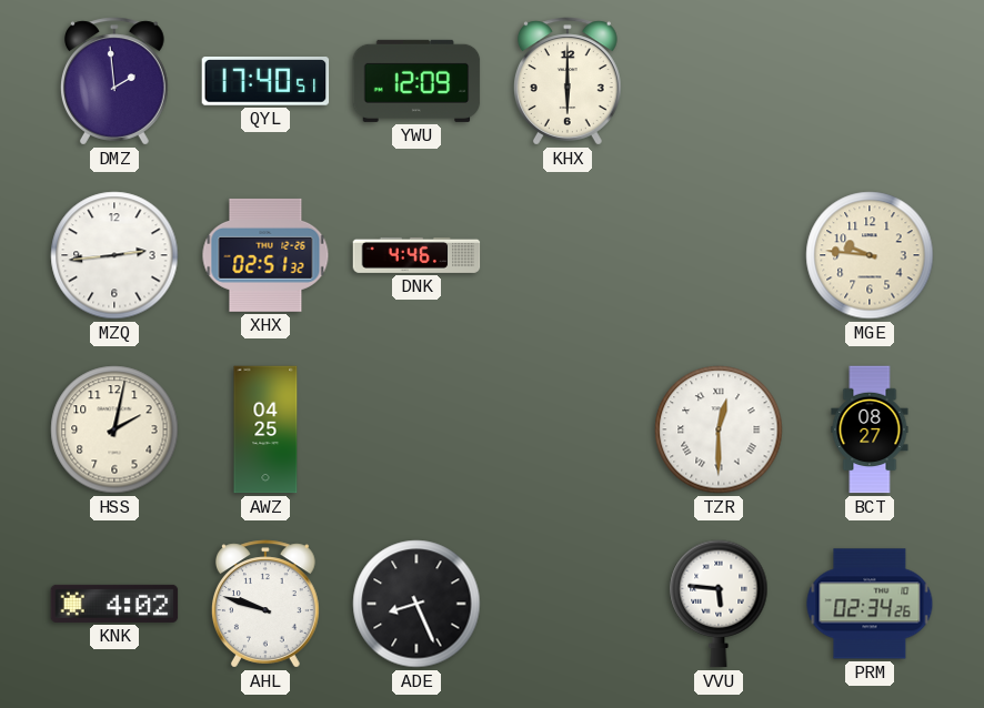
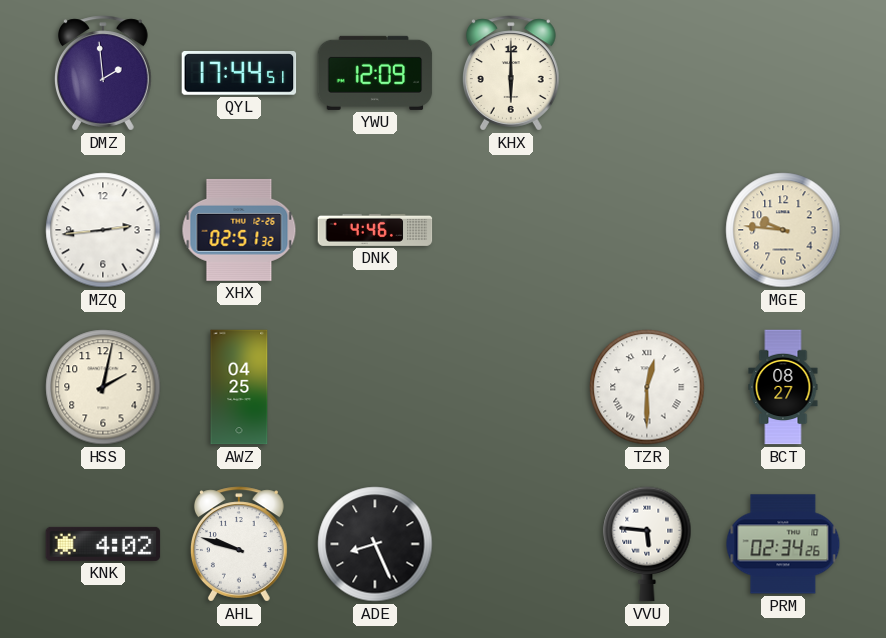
QYL: 17:40 -> 17:44
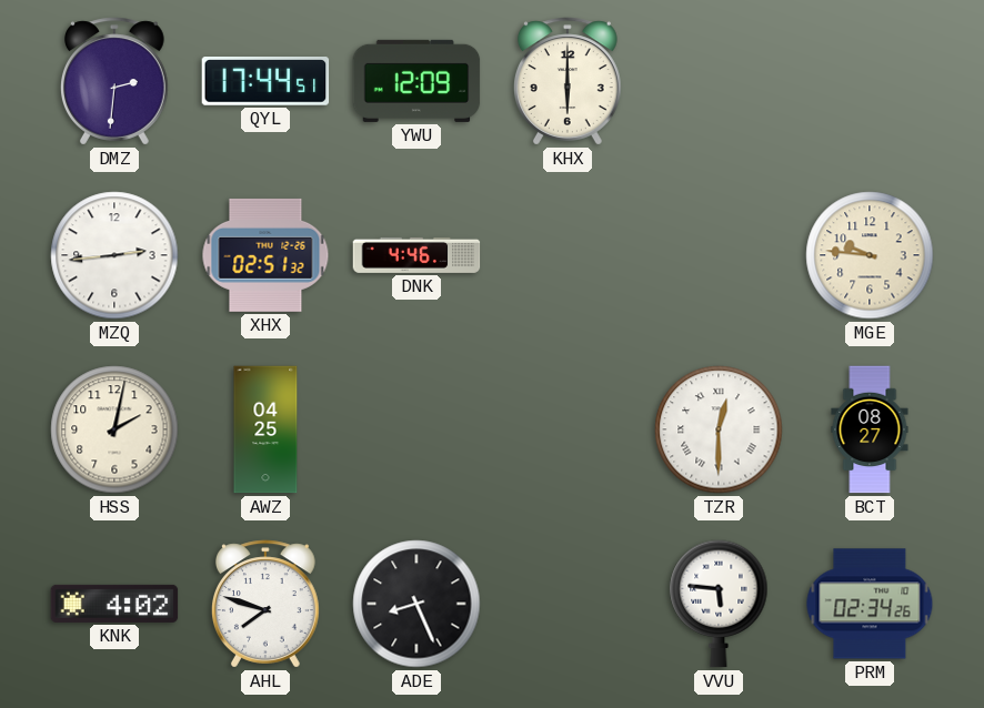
DMZ: 1:59 -> 2:31
AHL: 9:48 -> 7:48
